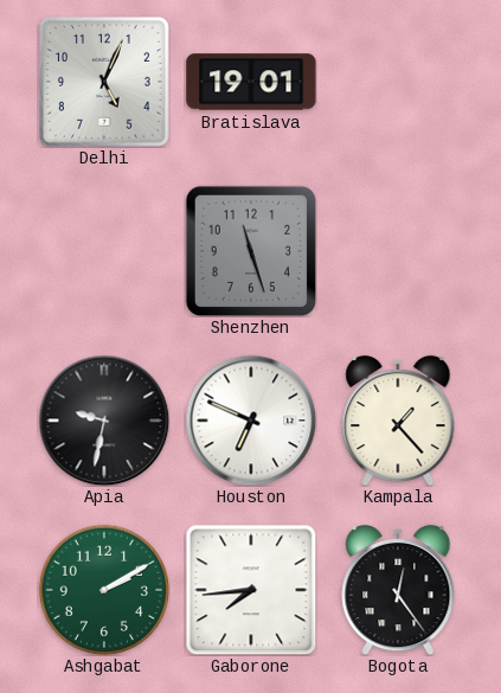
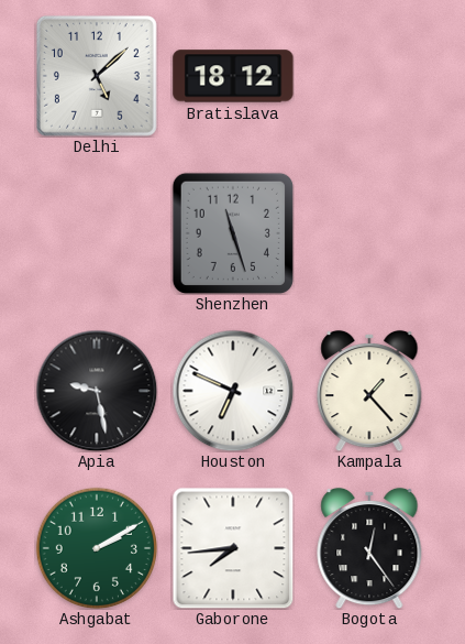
Delhi: 5:04 -> 5:08
Bratislava: 19:01 -> 18:12
Apia: 9:32 -> 9:28
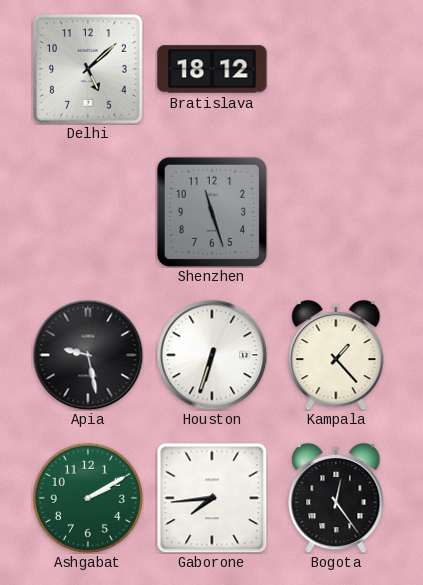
Houston: 6:49 -> 6:33
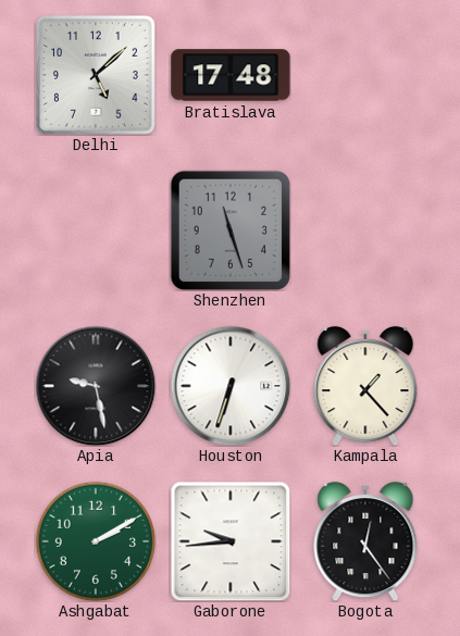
Bratislava: 18:12 -> 17:48
Gaborone: 7:44 -> 9:44
